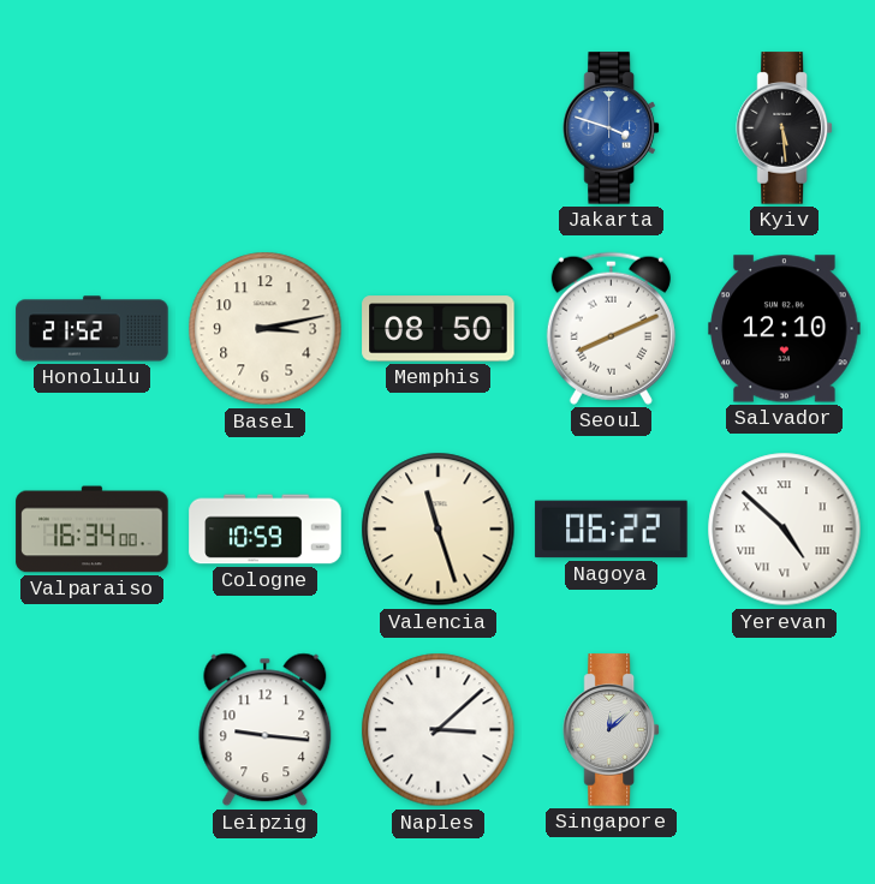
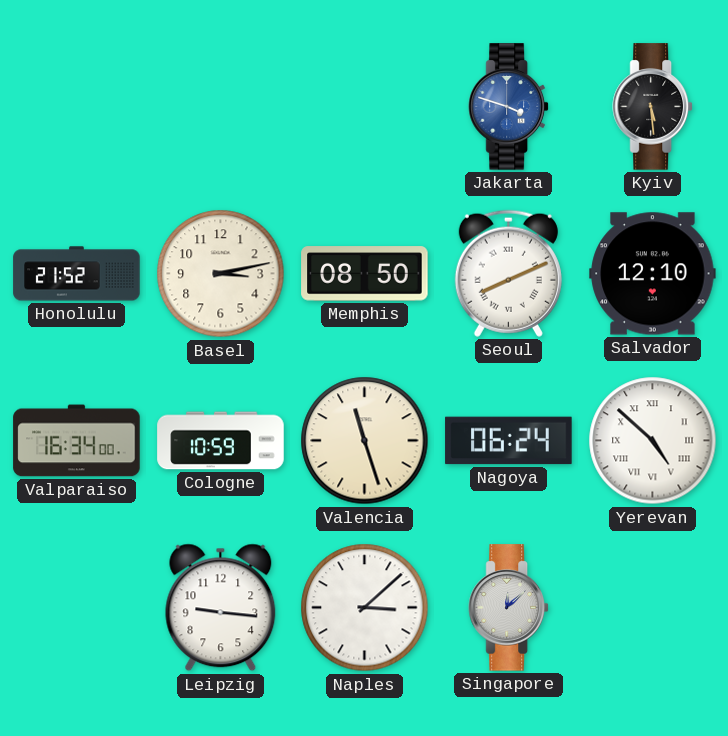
Nagoya: 06:22 -> 06:24
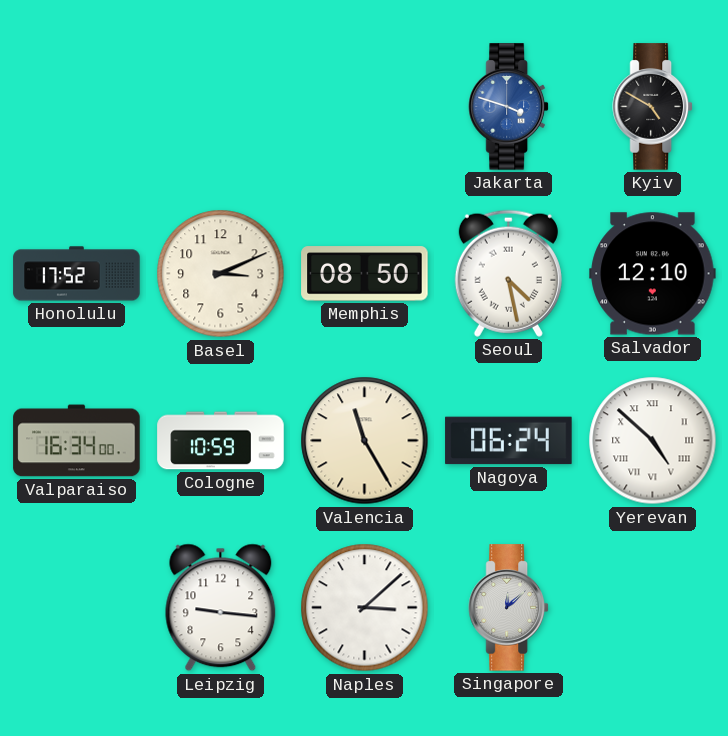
Kyiv: 5:29 -> 4:50
Honolulu: 21:52 -> 17:52
Basel: 3:13 -> 3:11
Seoul: 8:11 -> 4:28
Valencia: 11:27 -> 11:25
